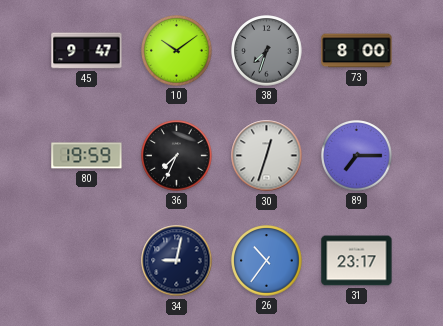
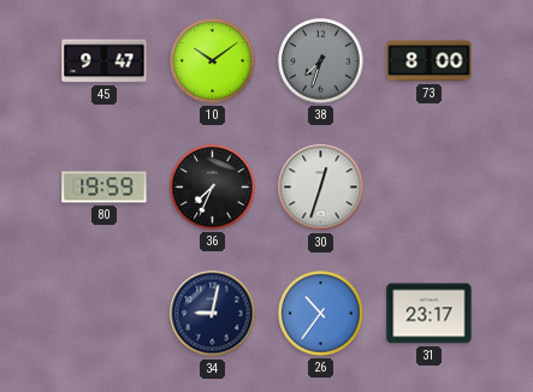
89: 7:15 -> none
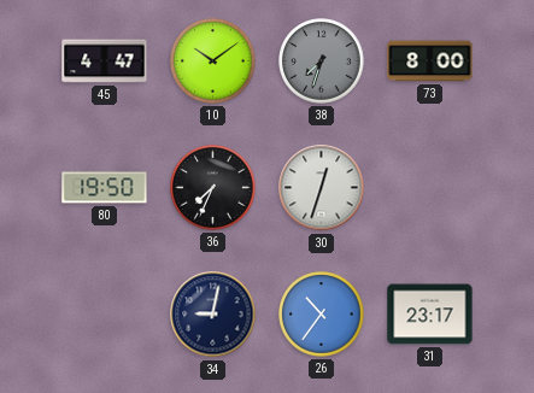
45: 9:47 -> 4:47
80: 19:59 -> 19:50
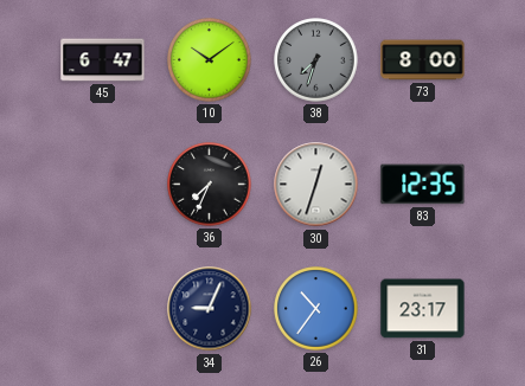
45: 4:47 -> 6:47
80: 19:50 -> none
83: none -> 12:35
34: 9:02 -> 9:04
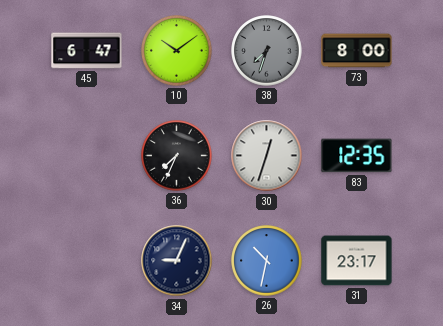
26: 10:36 -> 10:32
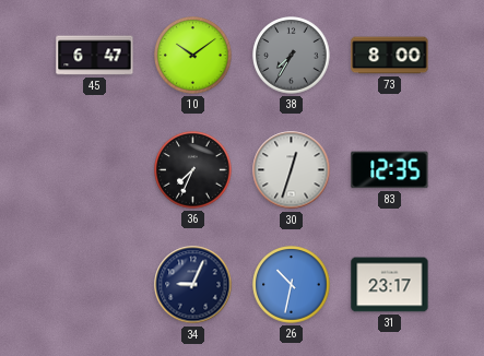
38: 7:33 -> 7:35
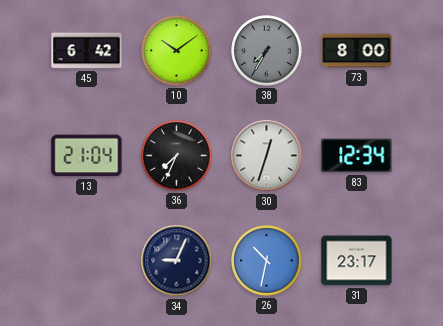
45: 6:47 -> 6:42
13: none -> 21:04
83: 12:35 -> 12:34
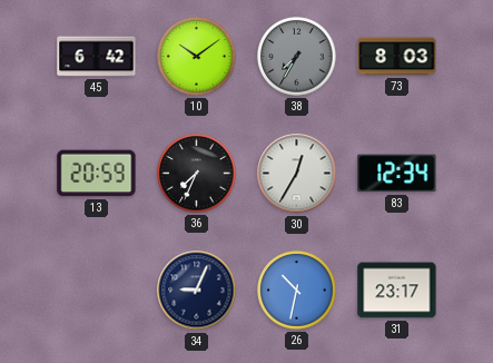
73: 8:00 -> 8:03
13: 21:04 -> 20:59
30: 12:33 -> 12:35
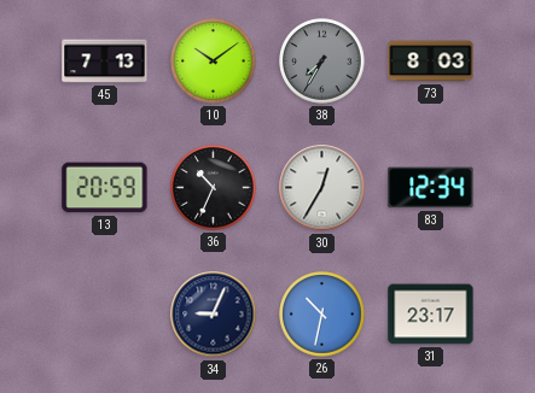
45: 6:42 -> 7:13
36: 7:34 -> 10:34
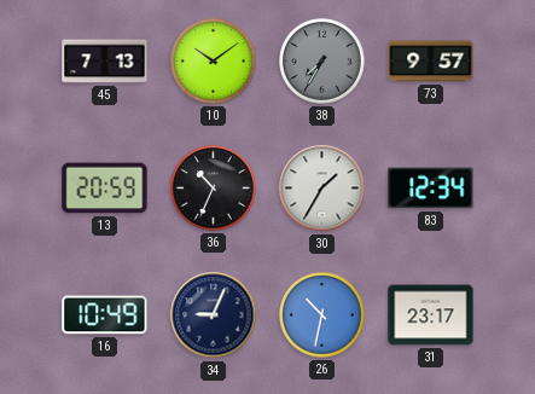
73: 8:03 -> 9:57
30: 12:35 -> 1:35
16: none -> 10:49
